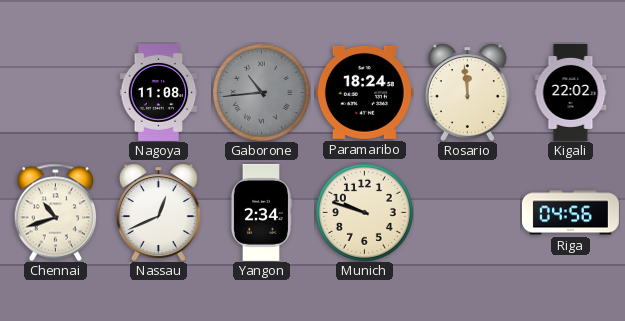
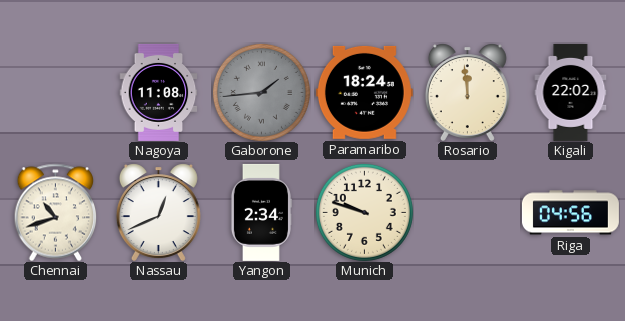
Gaborone: 10:44 -> 1:44
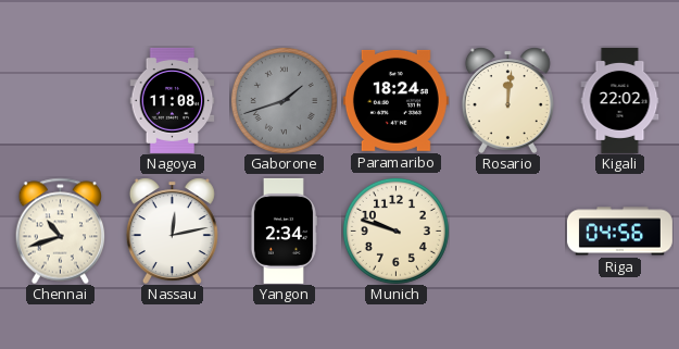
Gaborone: 1:44 -> 1:42
Rosario: 11:59 -> 12:01
Nassau: 12:41 -> 12:13
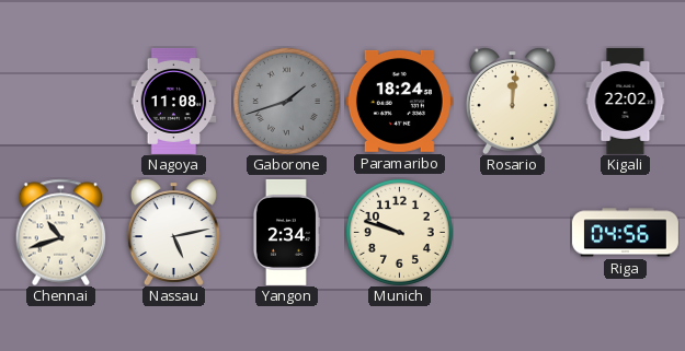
Nassau: 12:13 -> 5:13
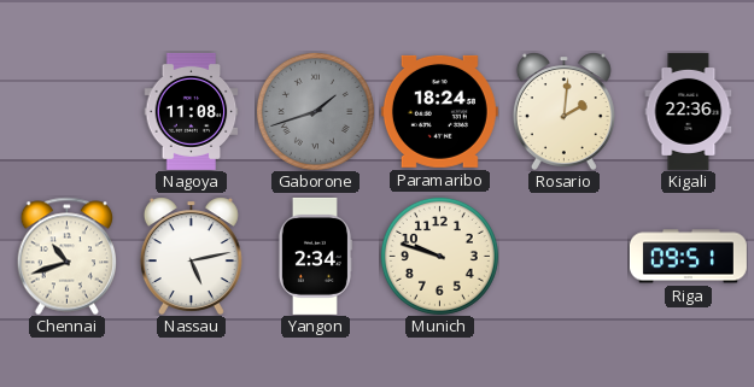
Rosario: 12:01 -> 2:01
Kigali: 22:02 -> 22:36
Riga: 04:56 -> 09:51
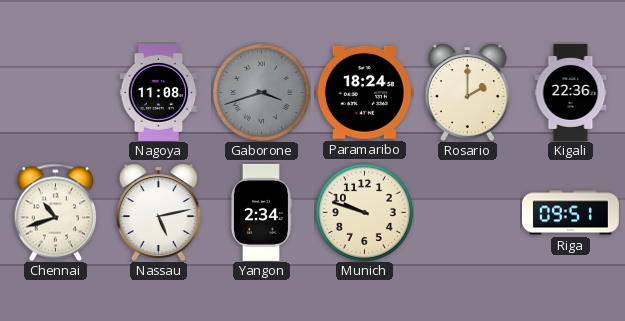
Gaborone: 1:42 -> 3:42
Rosario: 2:01 -> 2:00
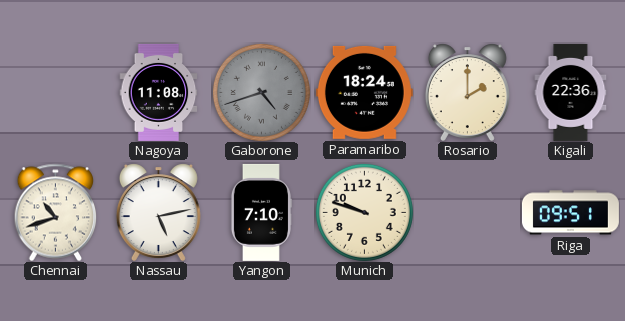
Gaborone: 3:42 -> 4:42
Yangon: 2:34 -> 7:10
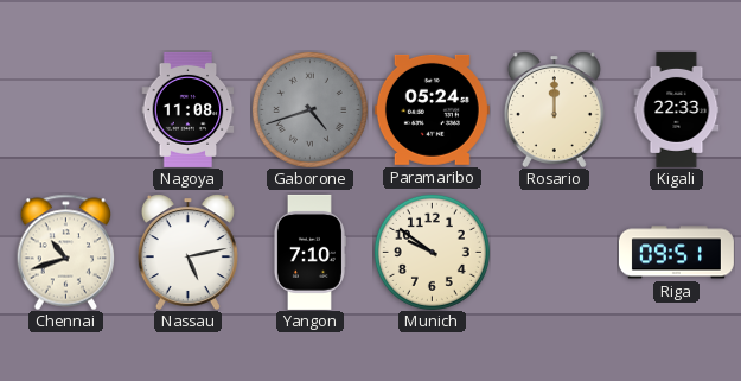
Paramaribo: 18:24 -> 05:24
Rosario: 2:00 -> 12:00
Kigali: 22:36 -> 22:33
Munich: 9:48 -> 9:51
